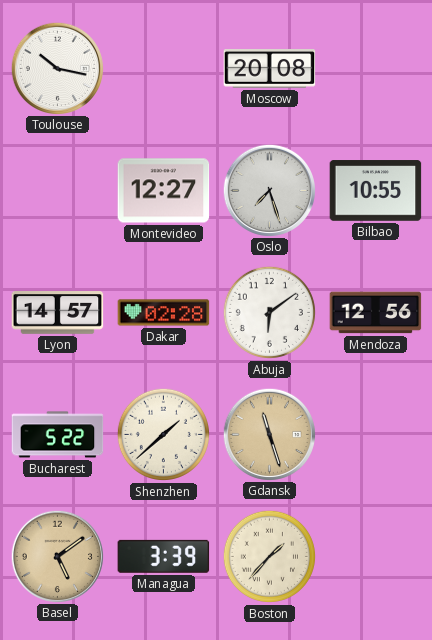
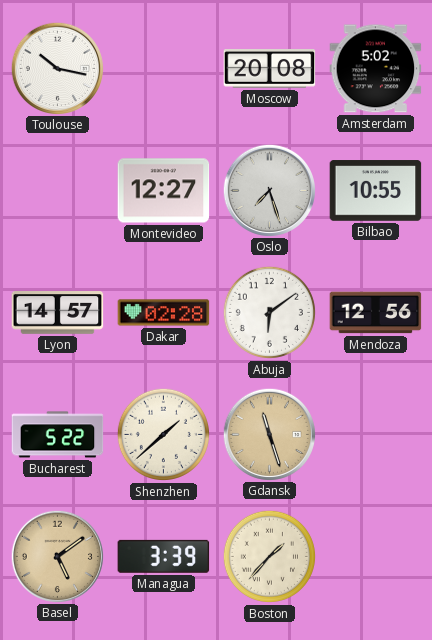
Amsterdam: none -> 5:02
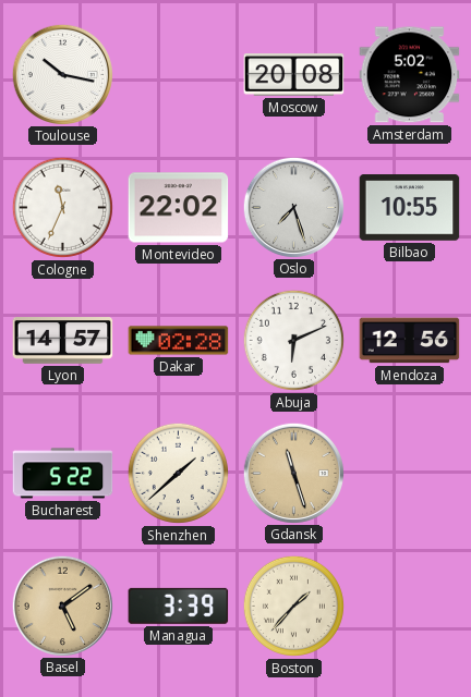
Cologne: none -> 11:34
Montevideo: 12:27 -> 22:02
Abuja: 6:09 -> 6:11
